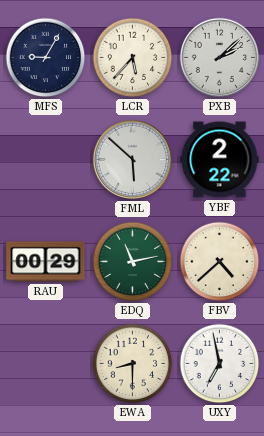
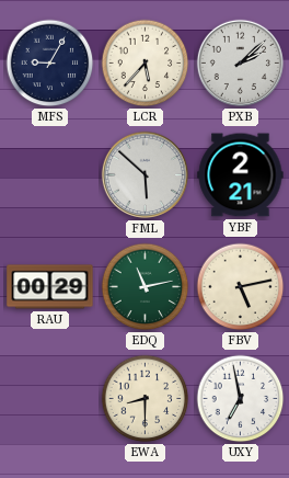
YBF: 2:22 -> 2:21
FBV: 4:38 -> 5:13
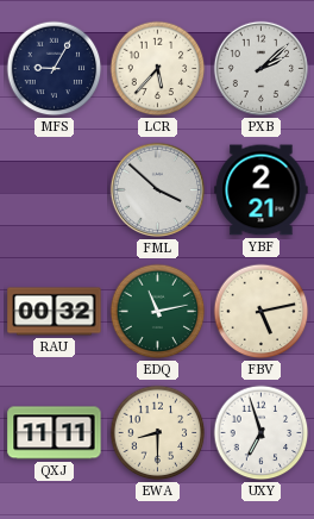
FML: 5:52 -> 3:52
RAU: 00:29 -> 00:32
QXJ: none -> 11:11
UXY: 6:58 -> 6:57
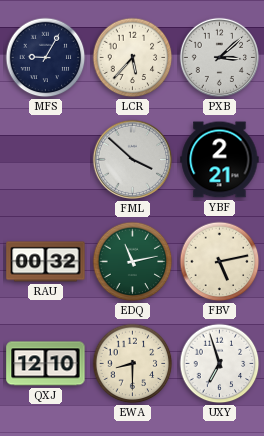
PXB: 2:08 -> 3:08
QXJ: 11:11 -> 12:10
